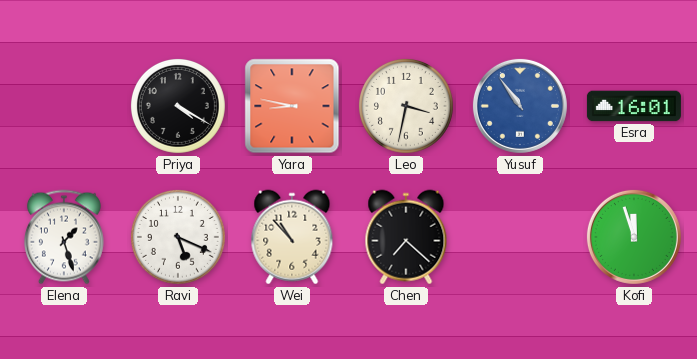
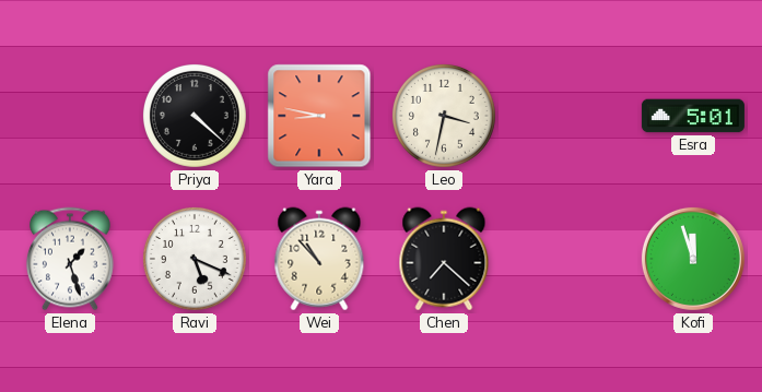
Priya: 4:20 -> 4:22
Yusuf: 10:54 -> none
Esra: 16:01 -> 5:01
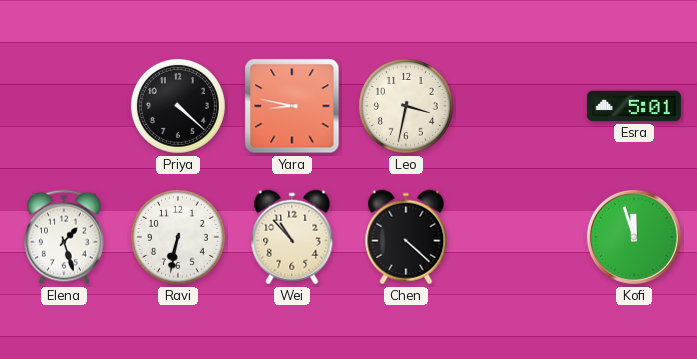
Ravi: 5:19 -> 6:32
Chen: 7:22 -> 4:22
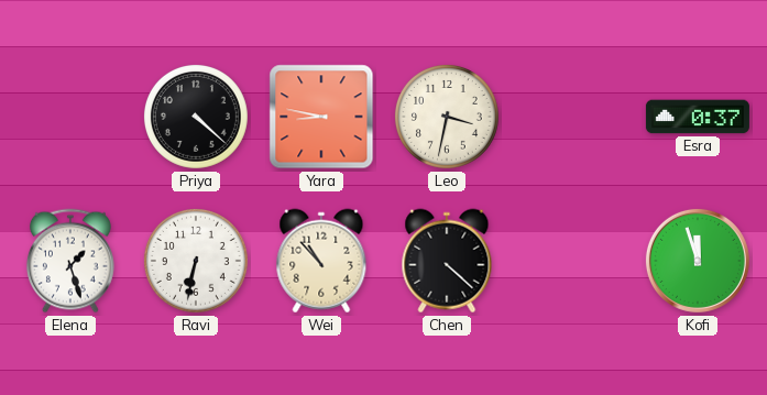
Esra: 5:01 -> 0:37
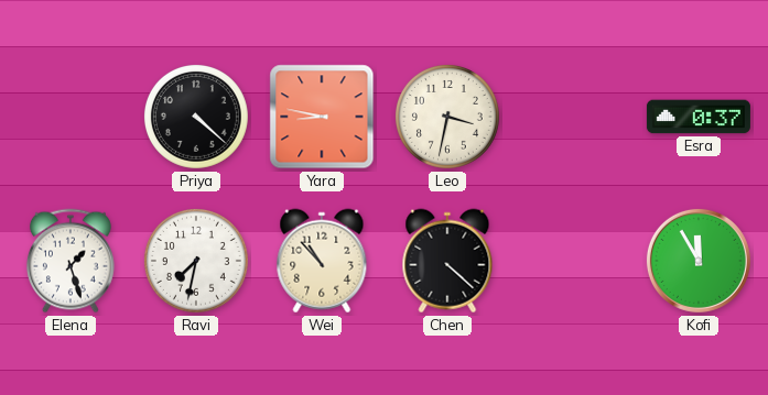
Ravi: 6:32 -> 7:32
Kofi: 11:57 -> 11:55
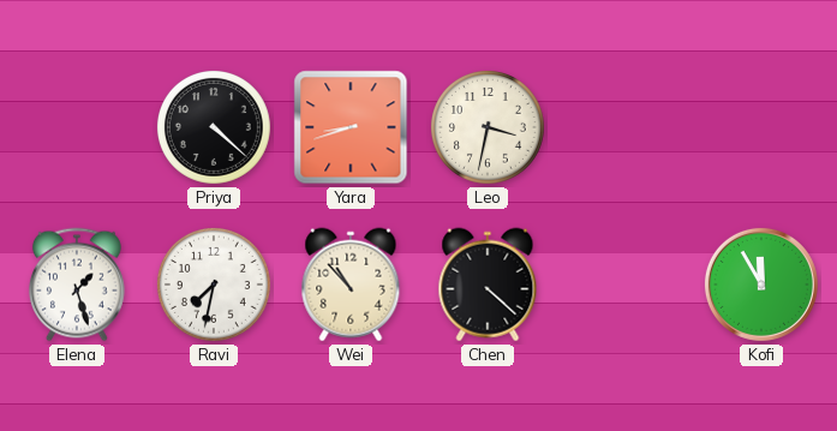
Yara: 8:47 -> 8:42
Esra: 0:37 -> none
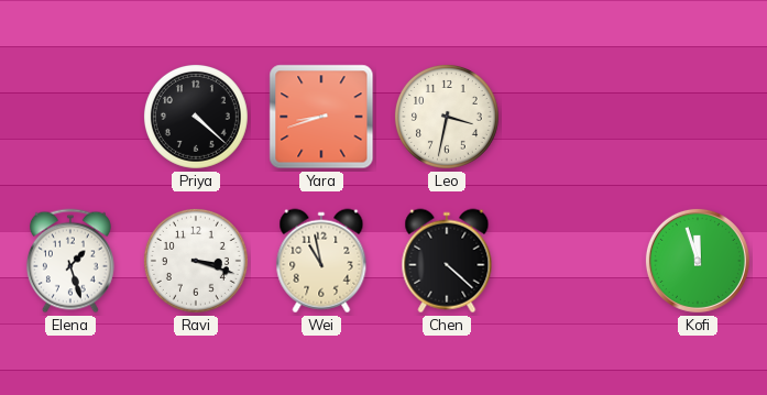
Ravi: 7:32 -> 3:18
Wei: 10:53 -> 10:58
Kofi: 11:55 -> 11:57
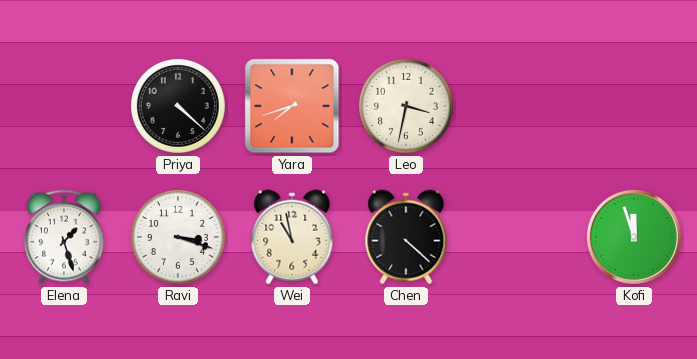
Yara: 8:42 -> 7:42
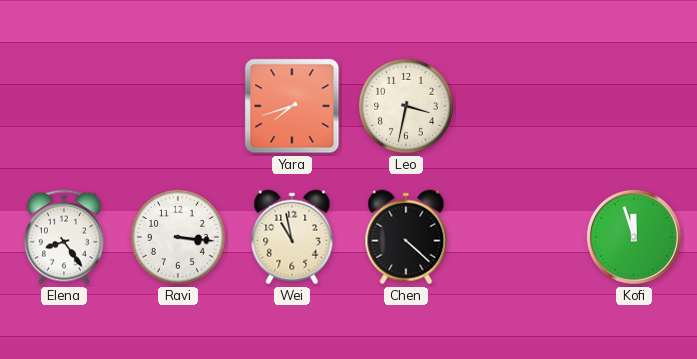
Priya: 4:22 -> none
Elena: 1:27 -> 8:24
Ravi: 3:18 -> 3:16
